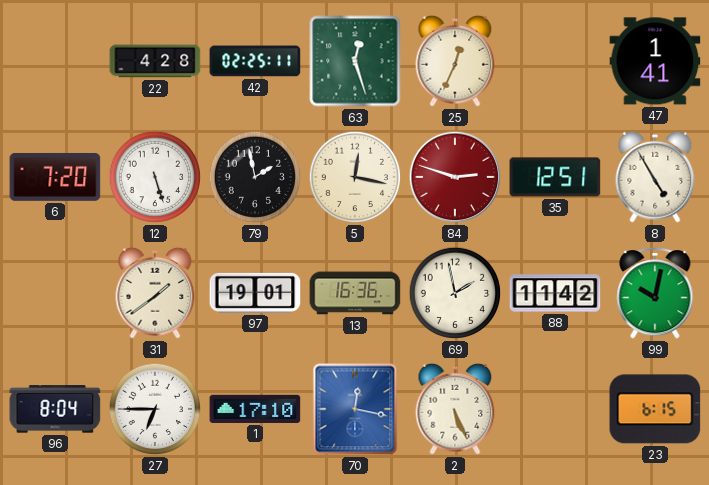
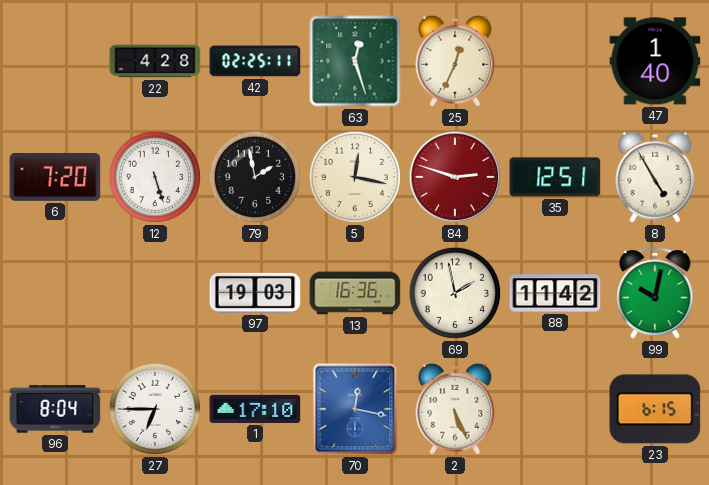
47: 1:41 -> 1:40
31: 1:39 -> none
97: 19:01 -> 19:03
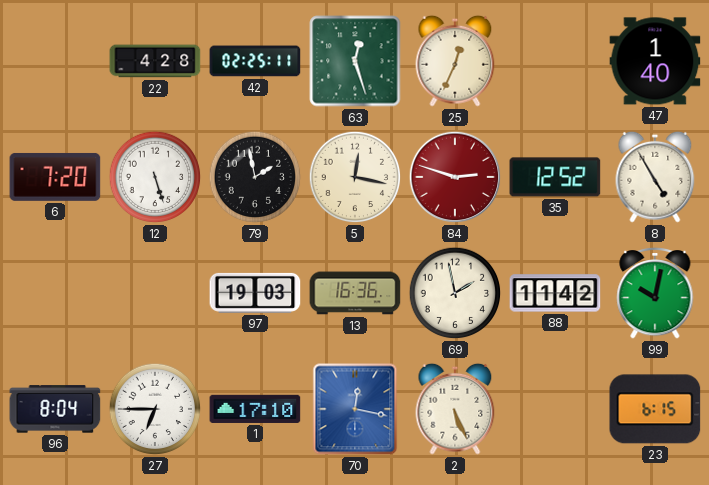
35: 12:51 -> 12:52
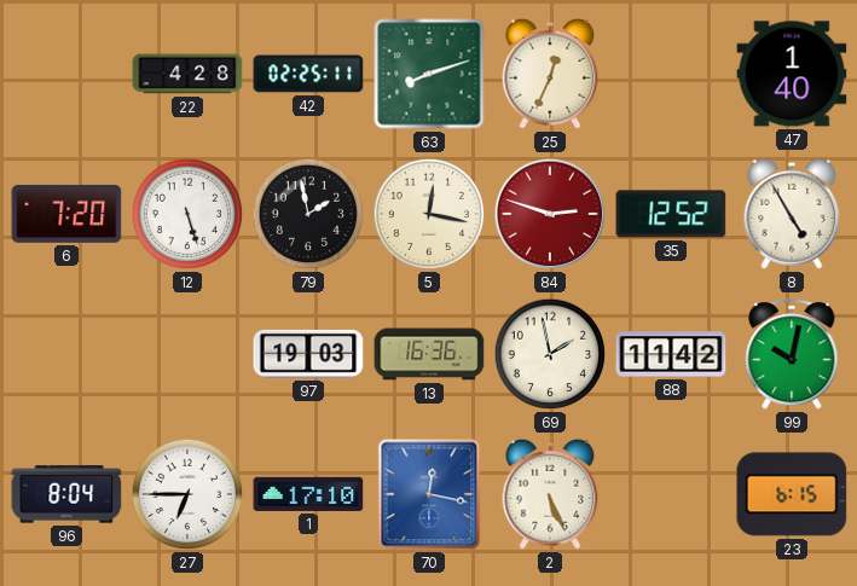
63: 12:27 -> 8:12
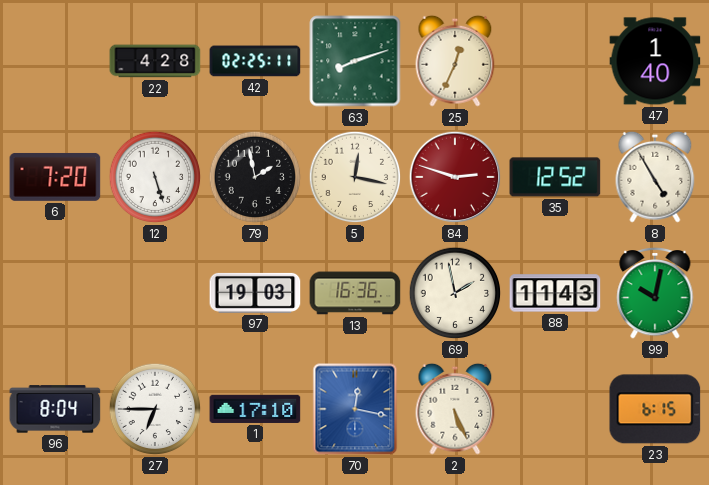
88: 11:42 -> 11:43
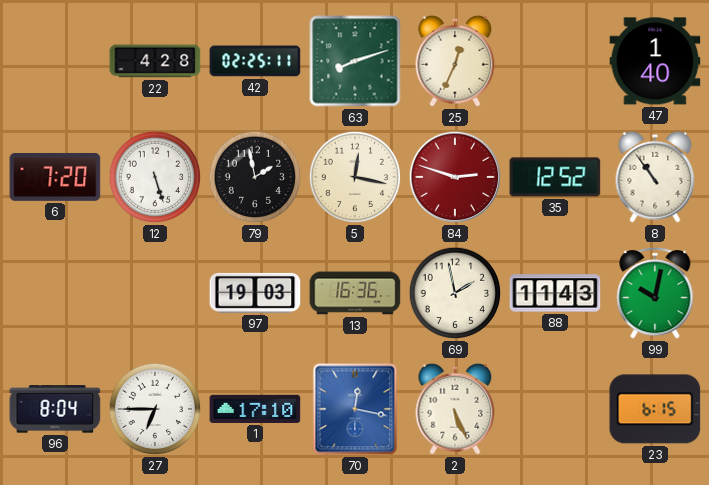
8: 4:55 -> 10:54
